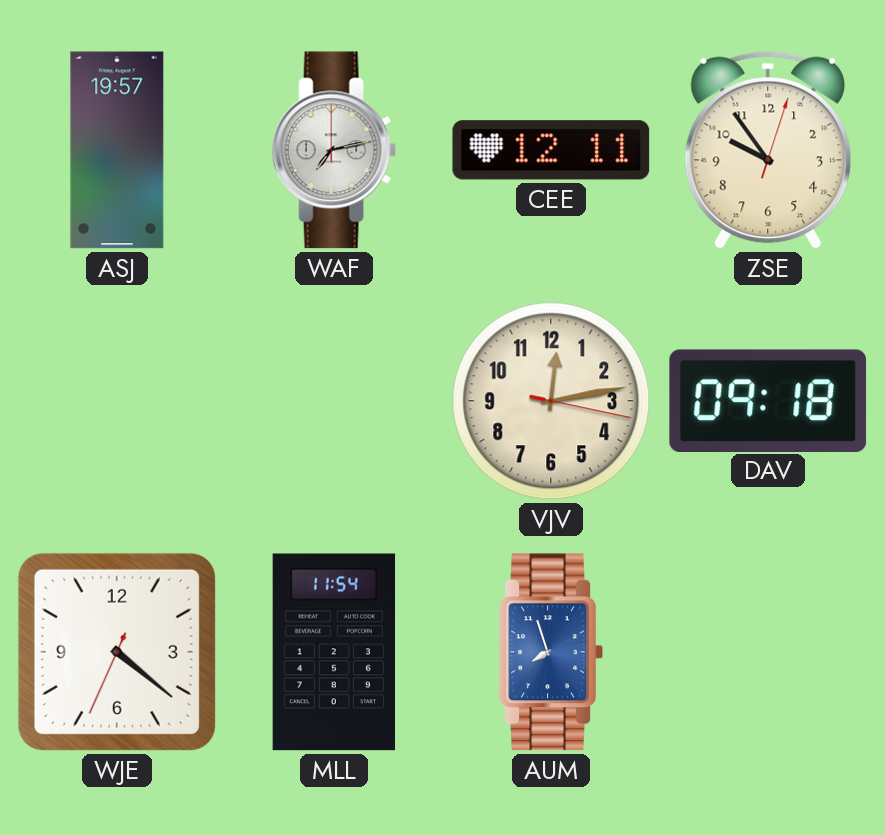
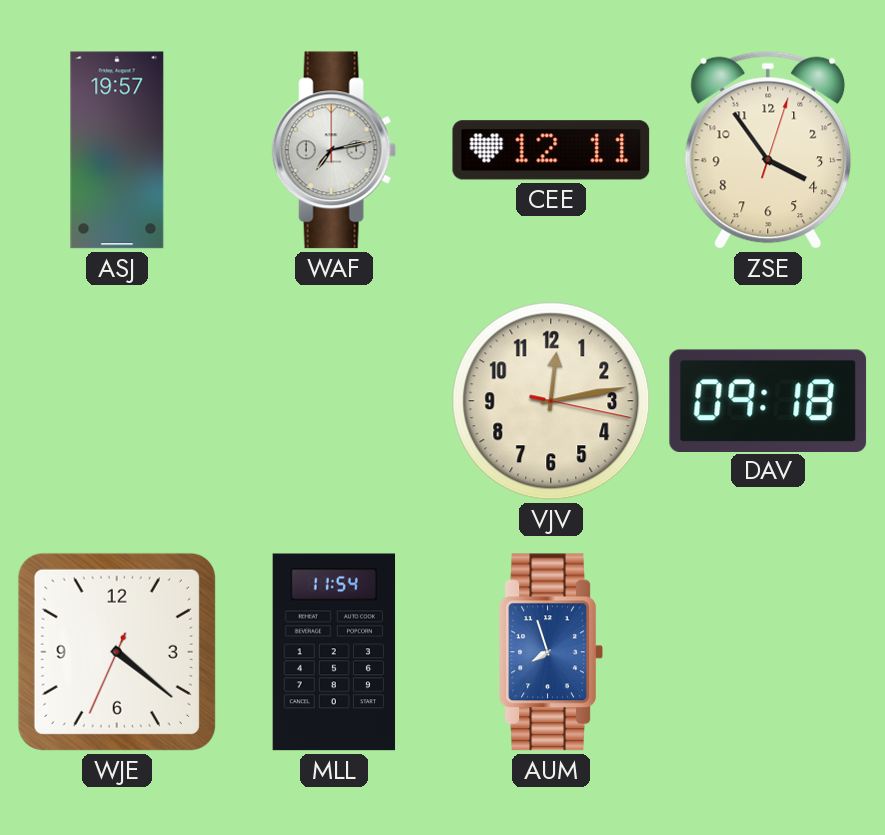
ZSE: 9:54 -> 3:54
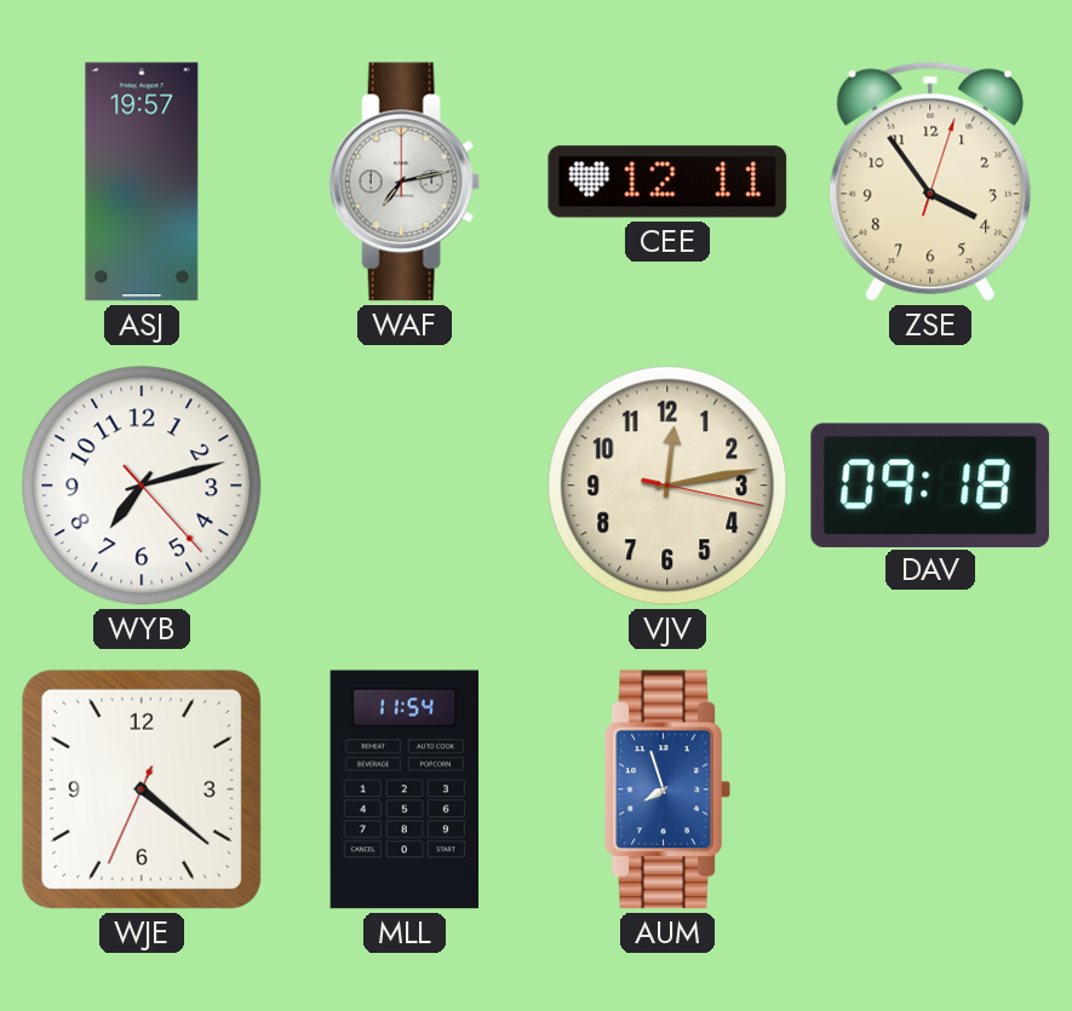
WYB: none -> 7:12
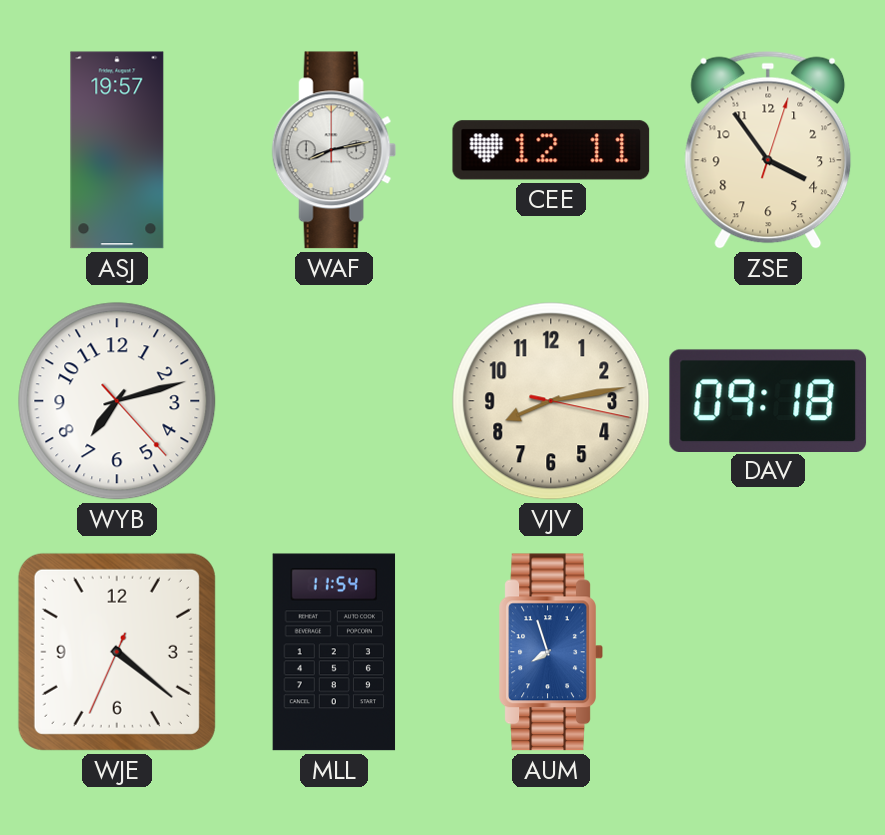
WAF: 7:13 -> 8:13
VJV: 12:13 -> 8:13
